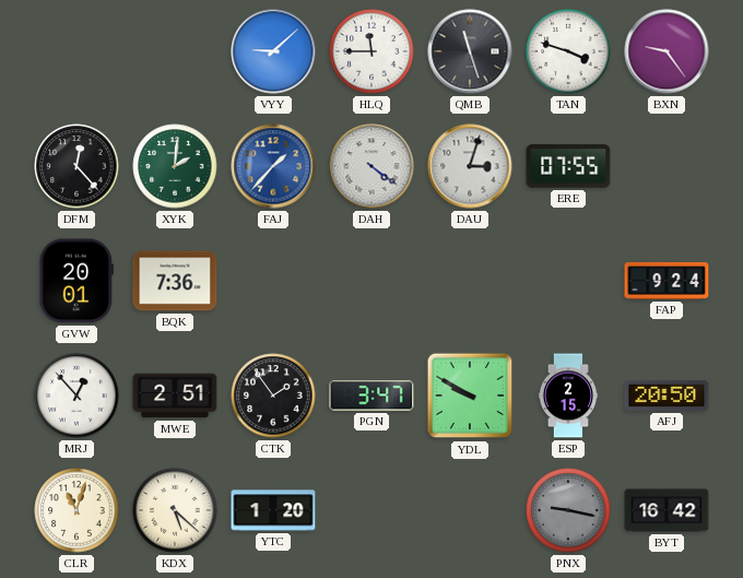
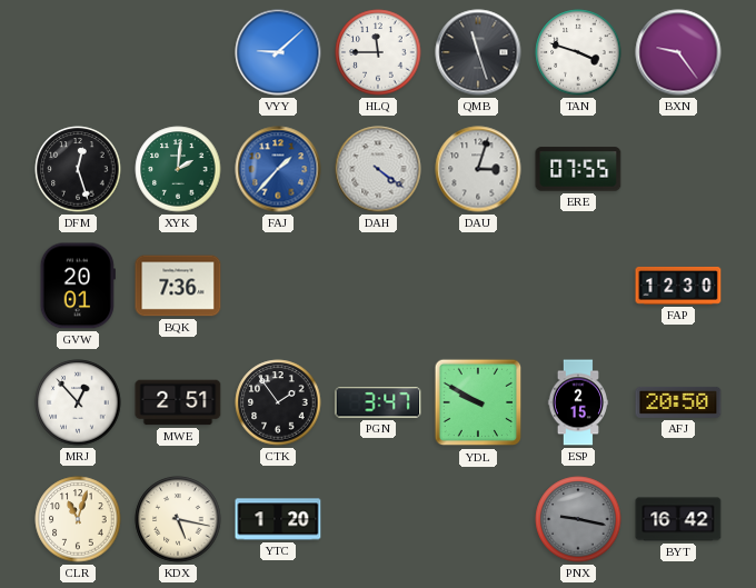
DFM: 12:23 -> 12:27
FAP: 9:24 -> 12:30
KDX: 5:22 -> 5:17
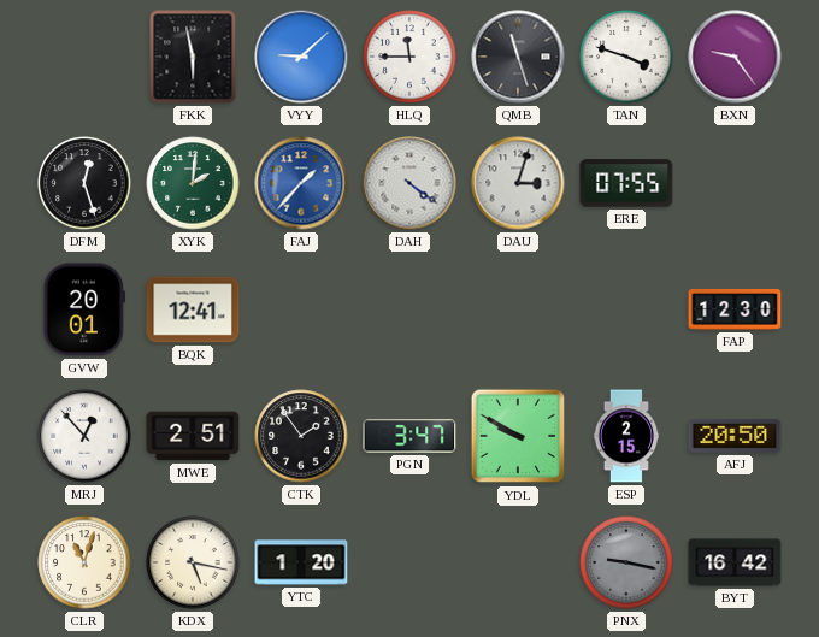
FKK: none -> 5:58
BQK: 7:36 -> 12:41
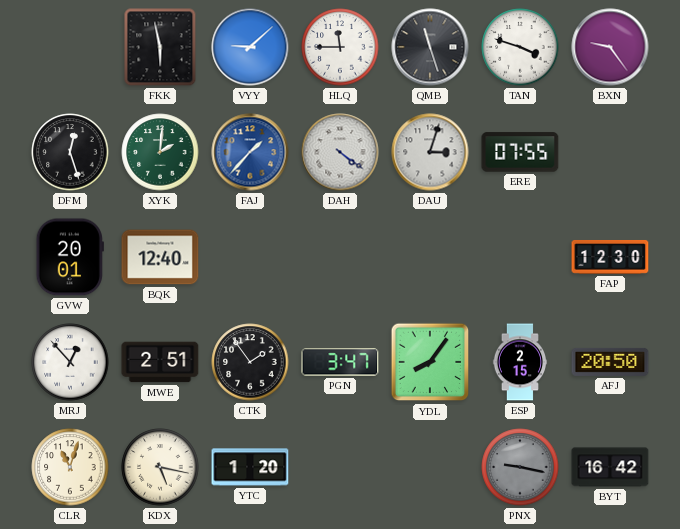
BQK: 12:41 -> 12:40
YDL: 9:50 -> 8:06
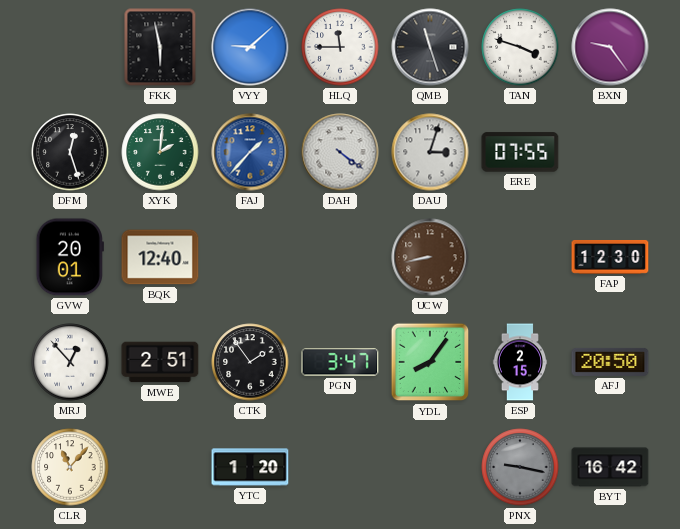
UCW: none -> 8:43
CLR: 11:03 -> 11:07
KDX: 5:17 -> none
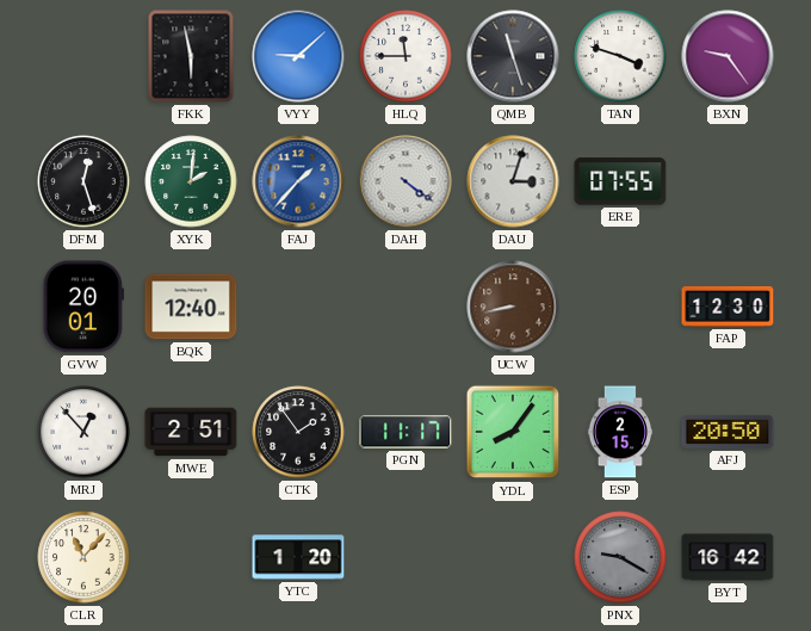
PGN: 3:47 -> 11:17
PNX: 9:17 -> 9:20
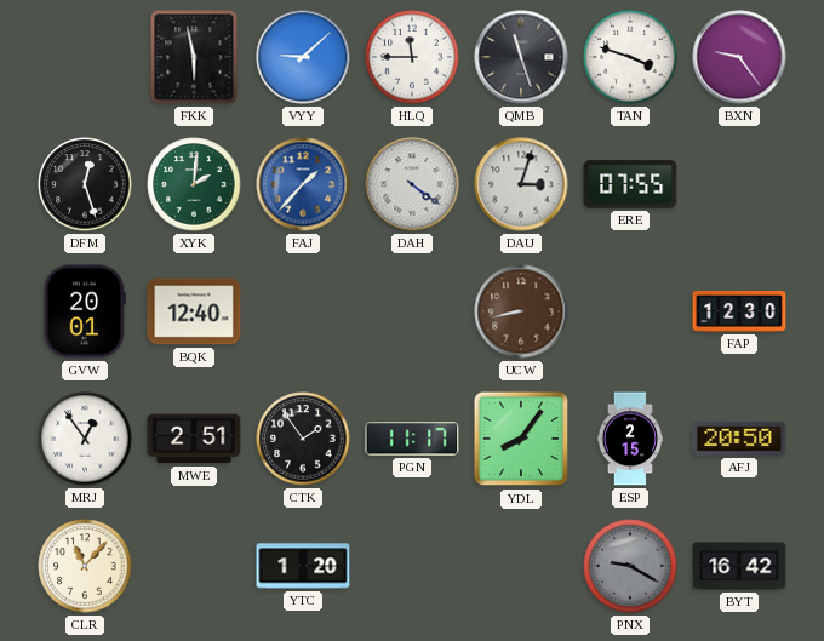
MRJ: 12:53 -> 12:54
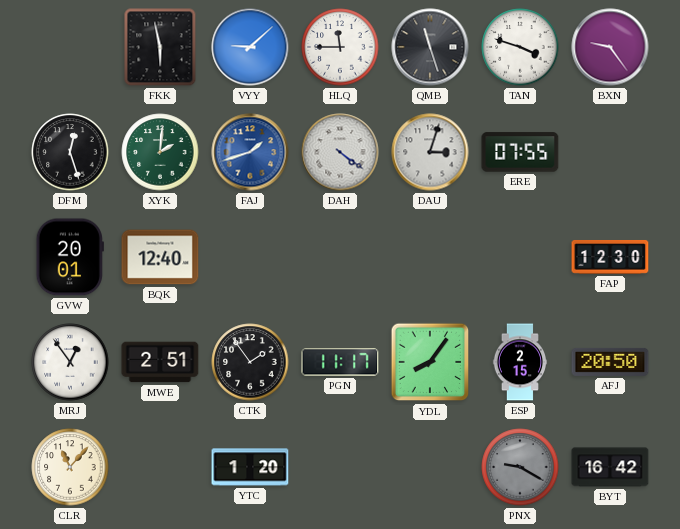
FAJ: 1:37 -> 1:42
UCW: 8:43 -> none
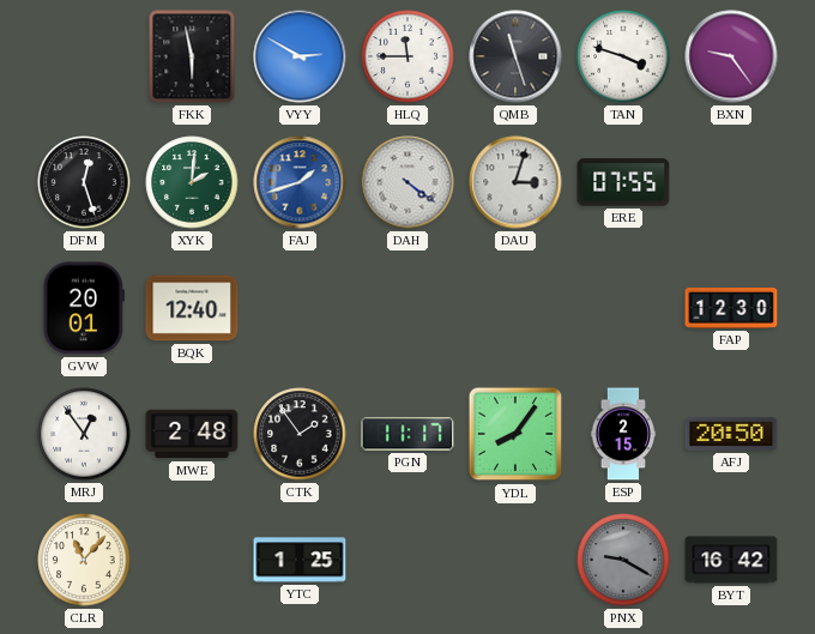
VYY: 9:08 -> 2:50
MWE: 2:51 -> 2:48
YTC: 1:20 -> 1:25
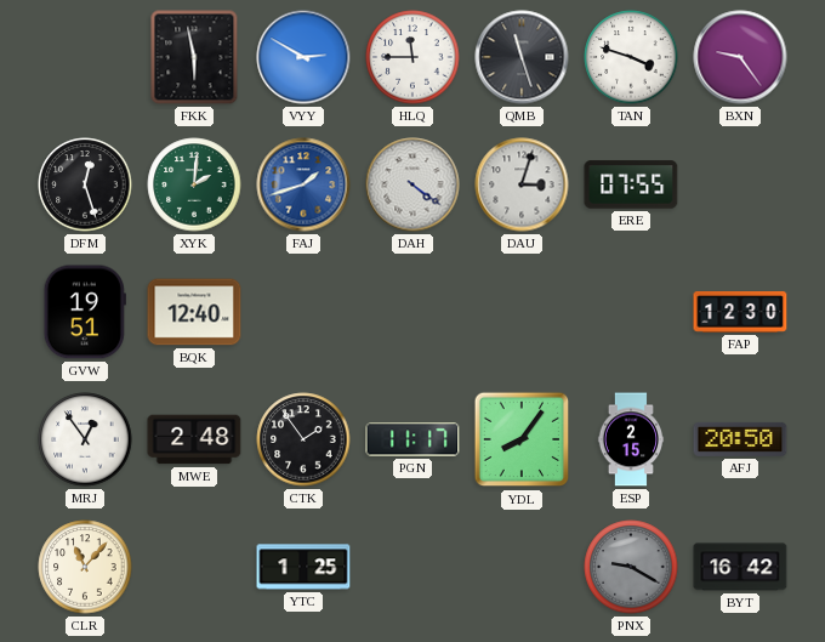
GVW: 20:01 -> 19:51
